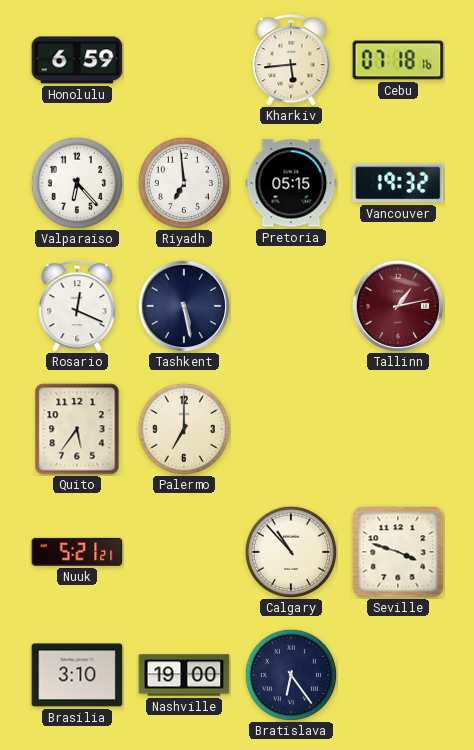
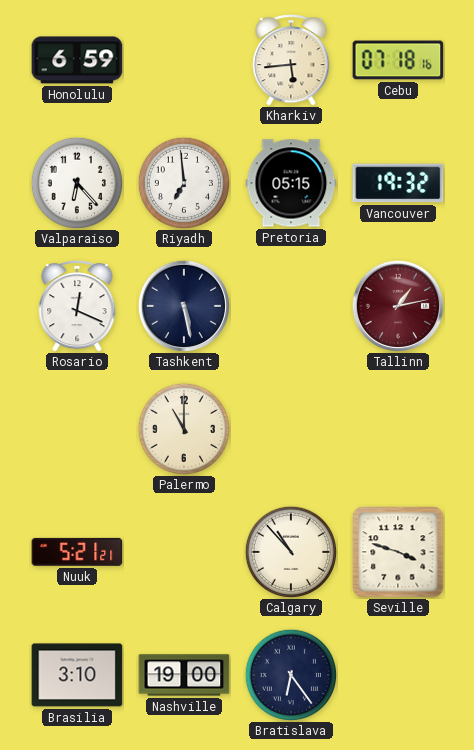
Quito: 5:36 -> none
Palermo: 7:00 -> 11:00
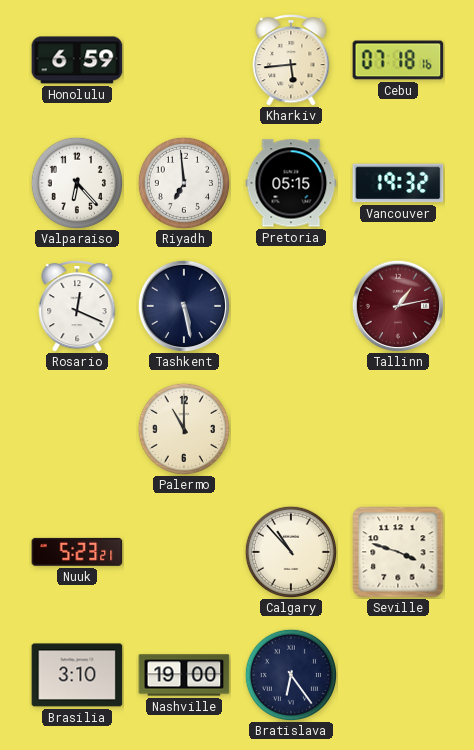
Nuuk: 5:21 -> 5:23
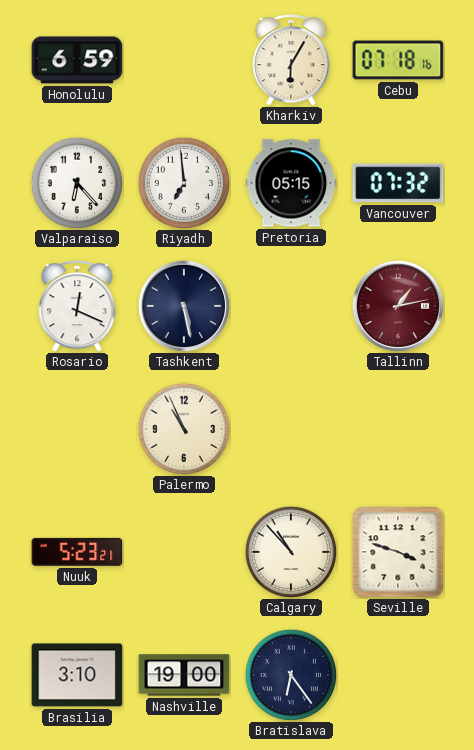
Kharkiv: 5:44 -> 6:05
Vancouver: 19:32 -> 07:32
Palermo: 11:00 -> 10:56
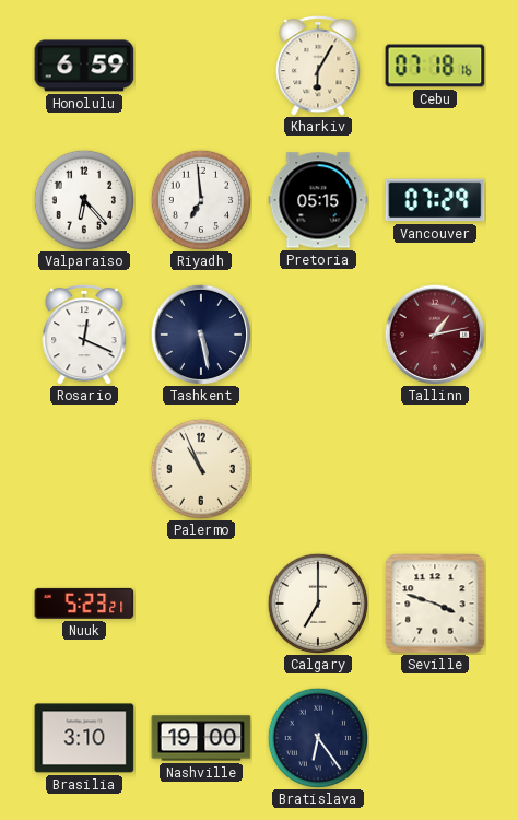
Vancouver: 07:32 -> 07:29
Calgary: 10:53 -> 7:00
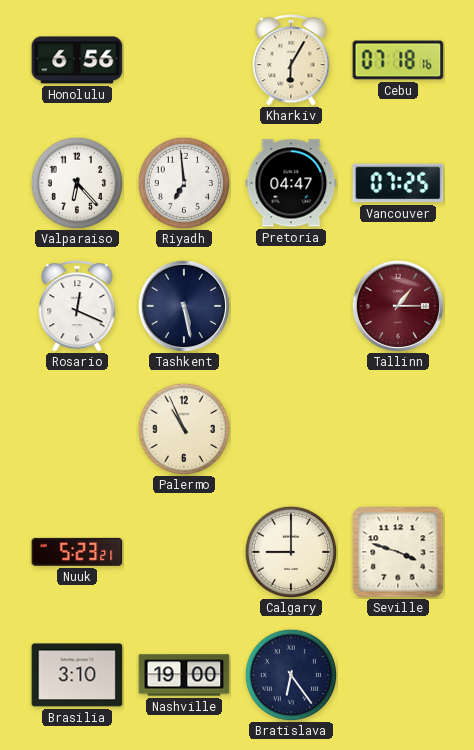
Honolulu: 6:59 -> 6:56
Pretoria: 05:15 -> 04:47
Vancouver: 07:29 -> 07:25
Tallinn: 1:13 -> 1:15
Calgary: 7:00 -> 9:00
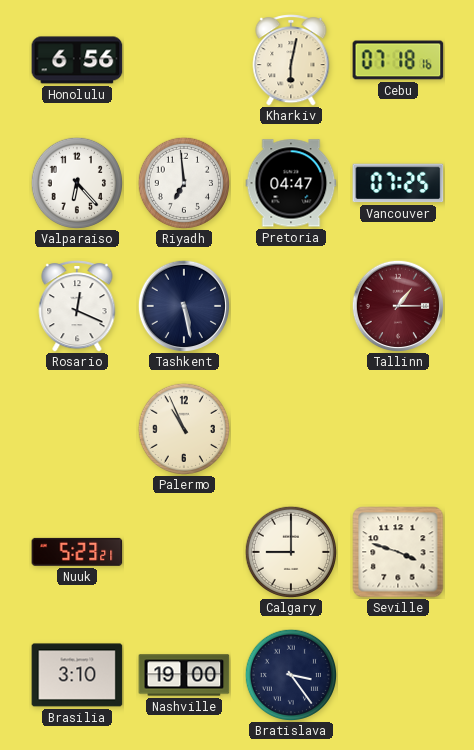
Kharkiv: 6:05 -> 6:02
Bratislava: 6:24 -> 3:24
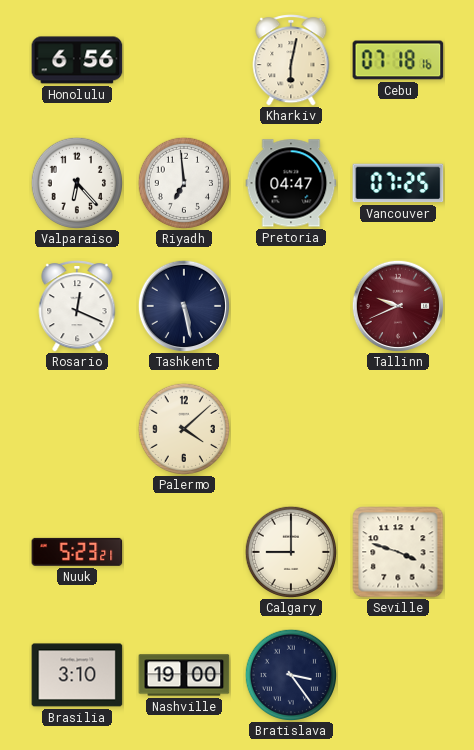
Tallinn: 1:15 -> 9:41
Palermo: 10:56 -> 4:08
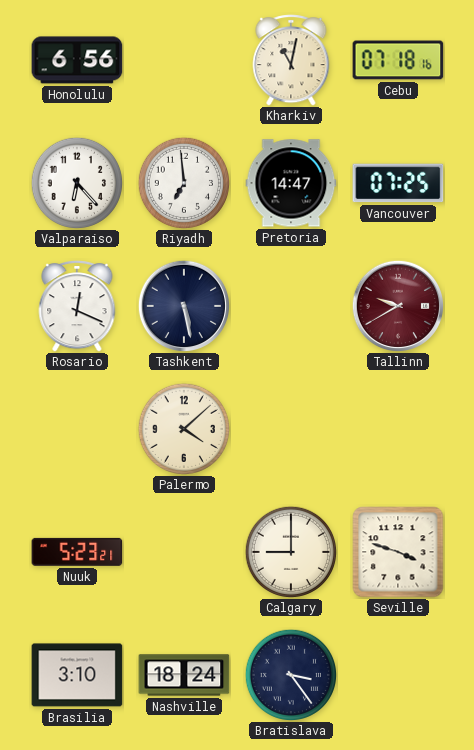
Kharkiv: 6:02 -> 11:02
Pretoria: 04:47 -> 14:47
Tallinn: 9:41 -> 9:40
Nashville: 19:00 -> 18:24
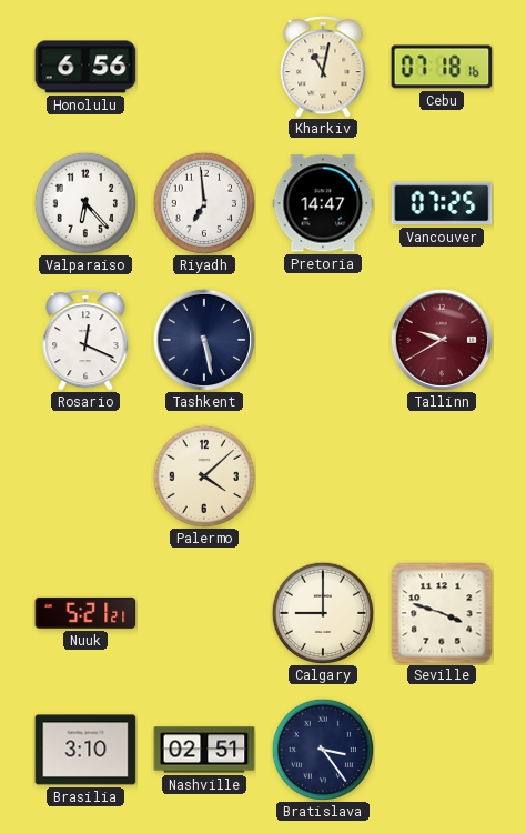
Nuuk: 5:23 -> 5:21
Nashville: 18:24 -> 02:51
